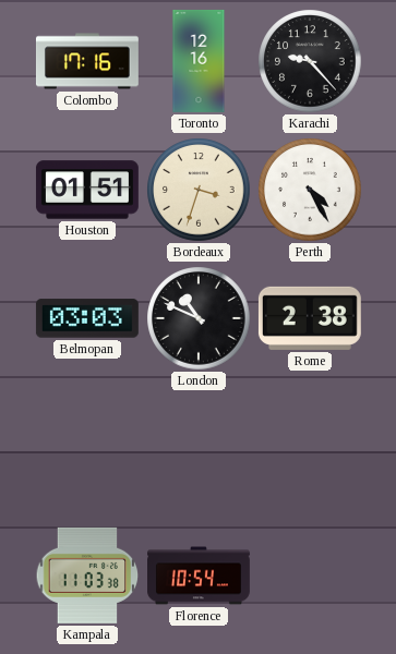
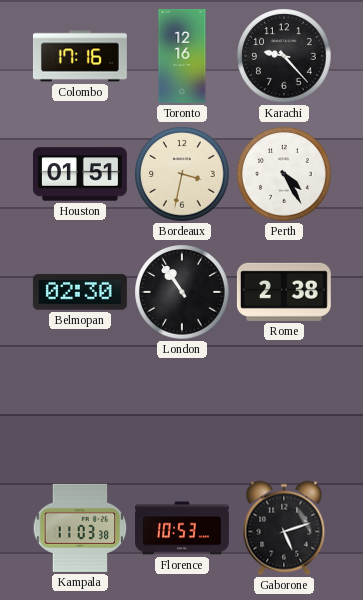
Bordeaux: 3:33 -> 3:32
Belmopan: 03:03 -> 02:30
London: 10:49 -> 10:54
Florence: 10:54 -> 10:53
Gaborone: none -> 5:12
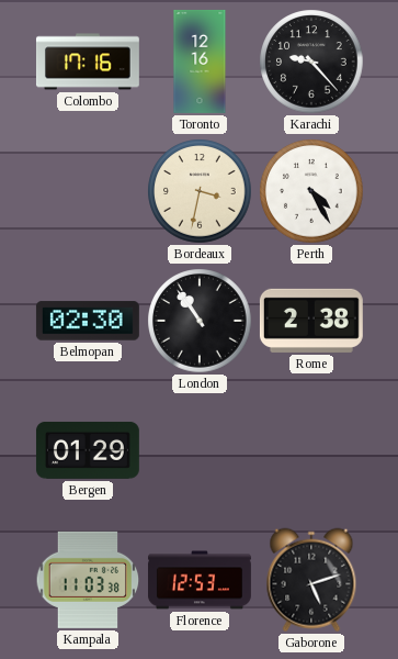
Houston: 01:51 -> none
Bergen: none -> 01:29
Florence: 10:53 -> 12:53
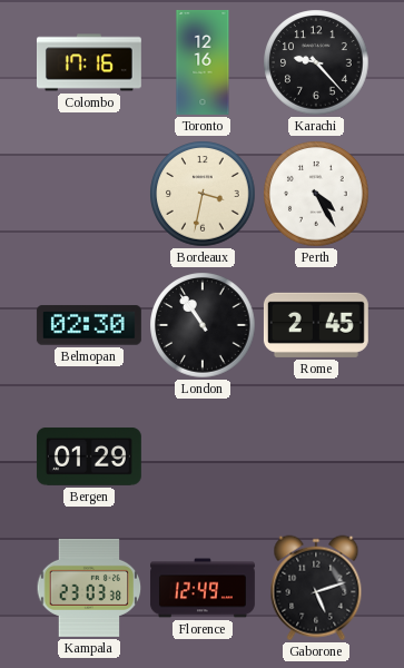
Rome: 2:38 -> 2:45
Kampala: 11:03 -> 23:03
Florence: 12:53 -> 12:49
